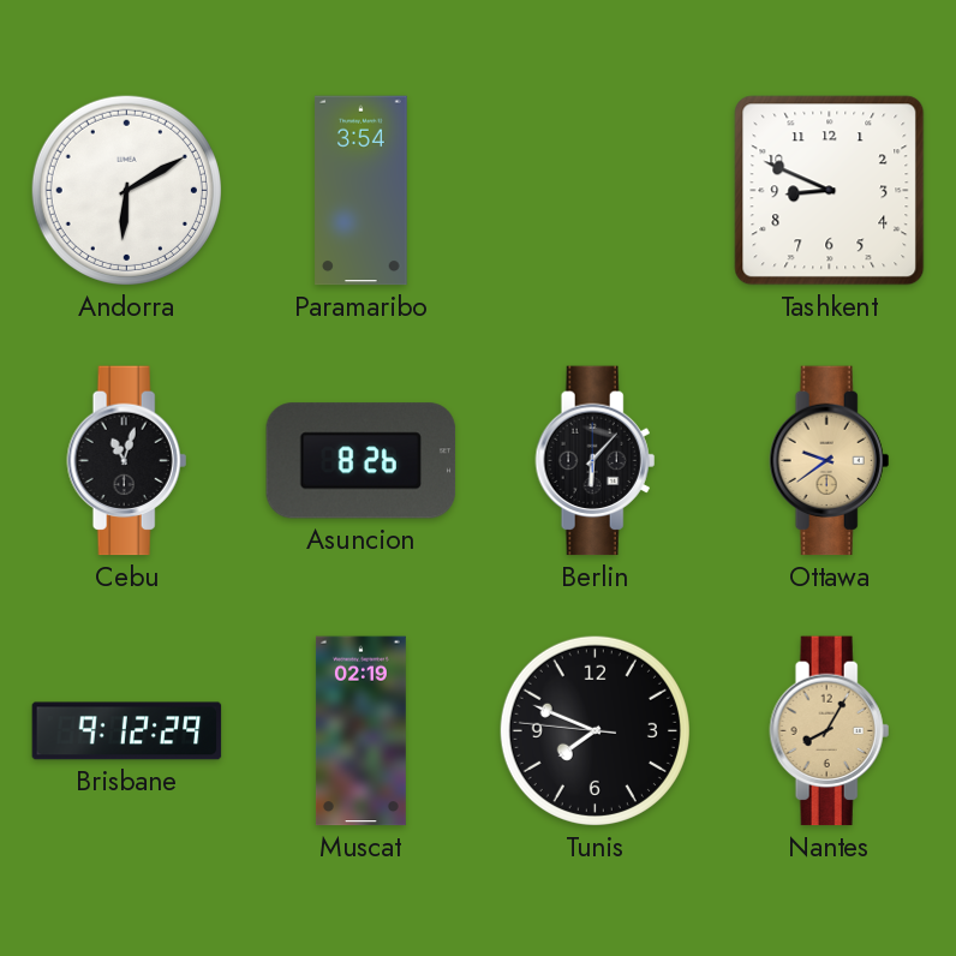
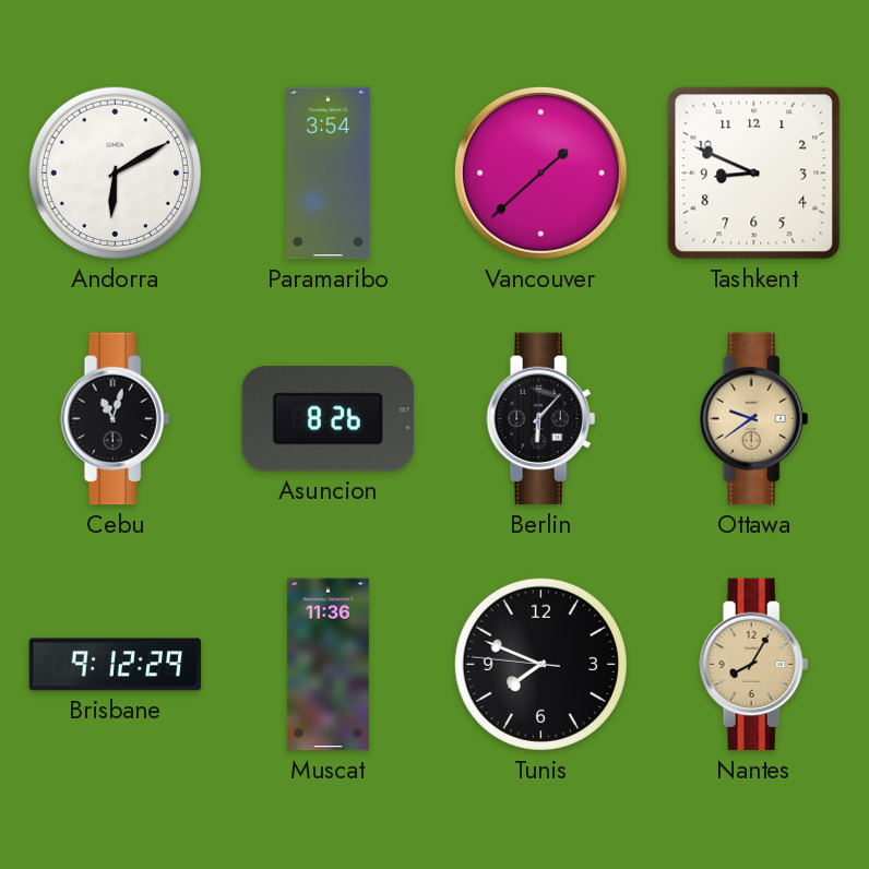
Vancouver: none -> 1:38
Muscat: 02:19 -> 11:36
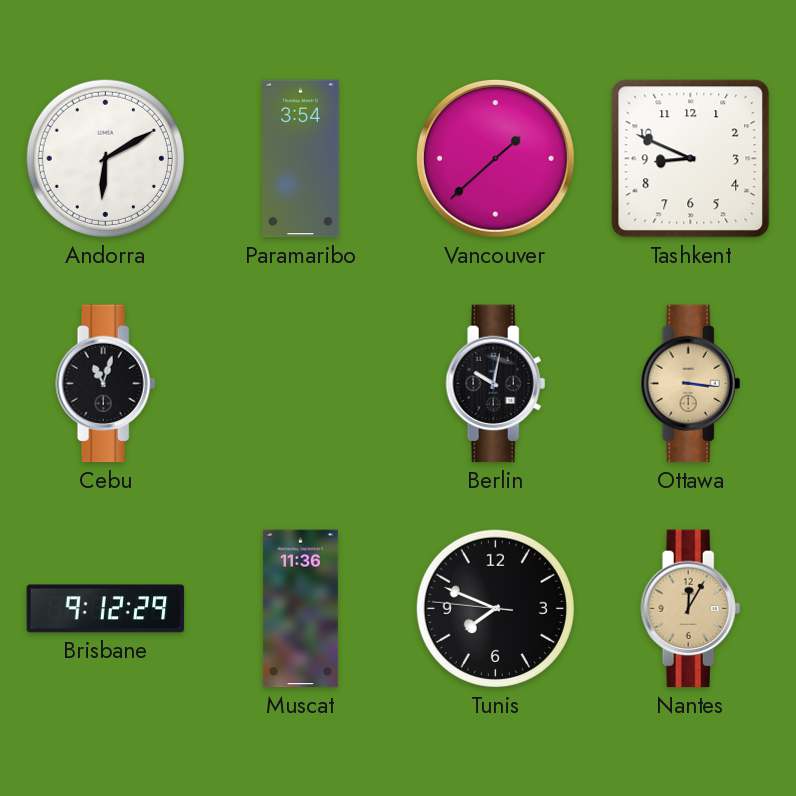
Asuncion: 8:26 -> none
Berlin: 6:07 -> 10:02
Ottawa: 9:39 -> 3:16
Nantes: 8:05 -> 12:05
